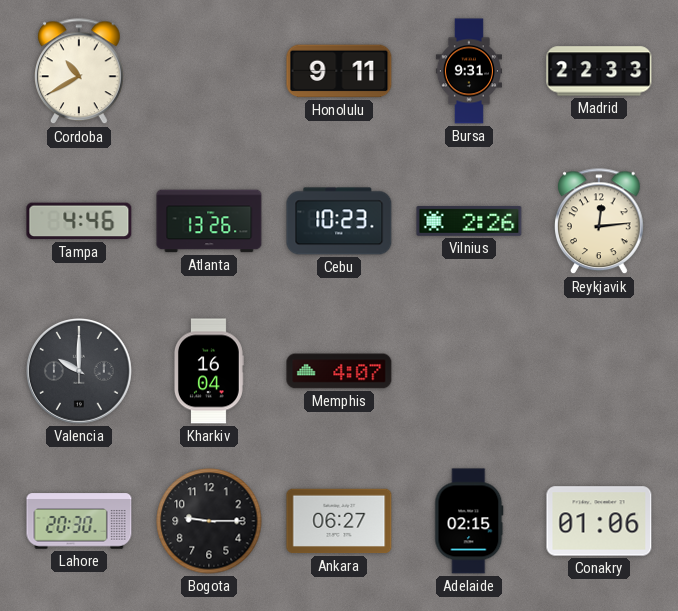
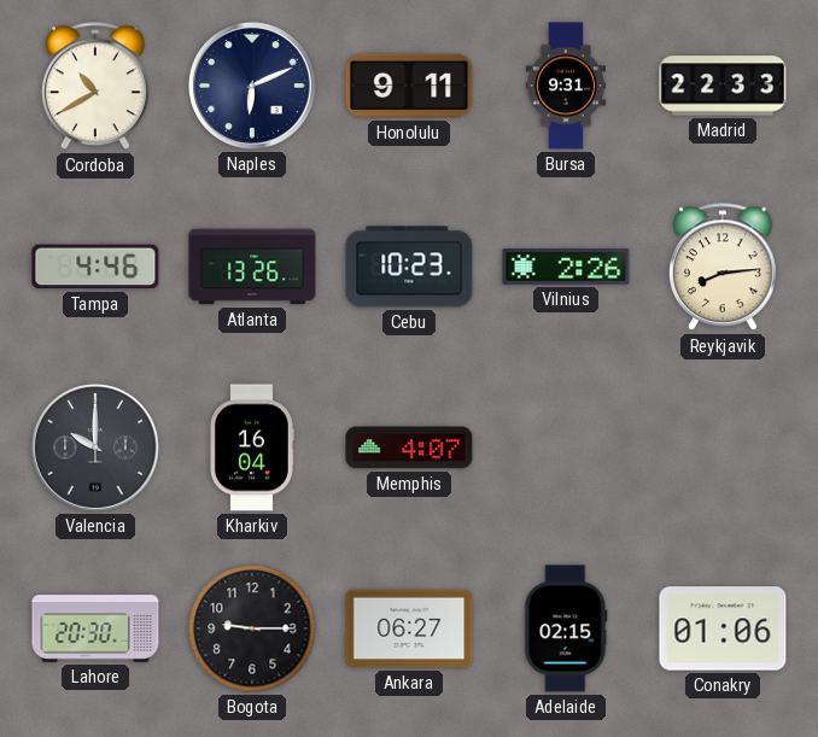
Naples: none -> 6:11
Reykjavik: 12:14 -> 8:14
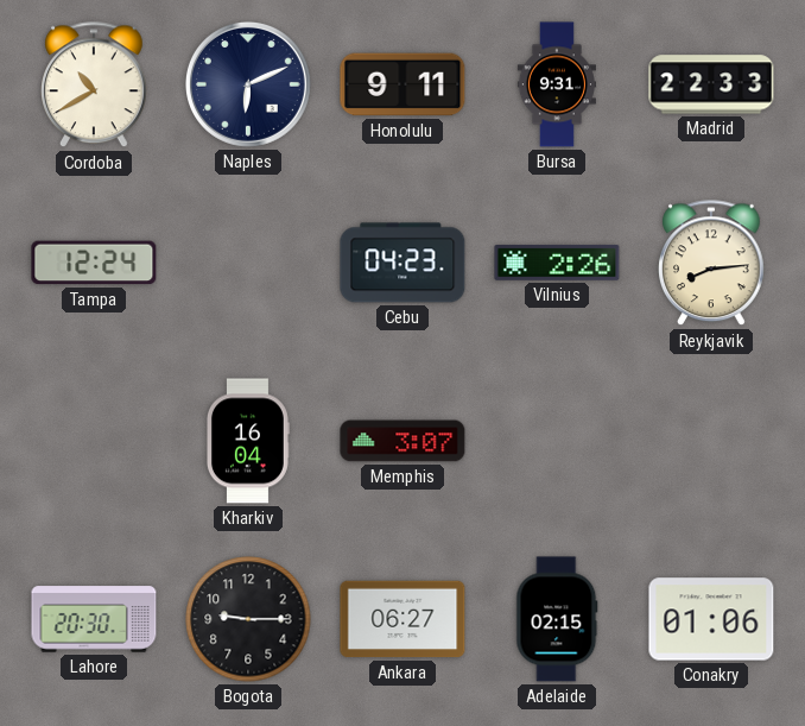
Tampa: 4:46 -> 12:24
Atlanta: 13:26 -> none
Cebu: 10:23 -> 04:23
Valencia: 10:00 -> none
Memphis: 4:07 -> 3:07
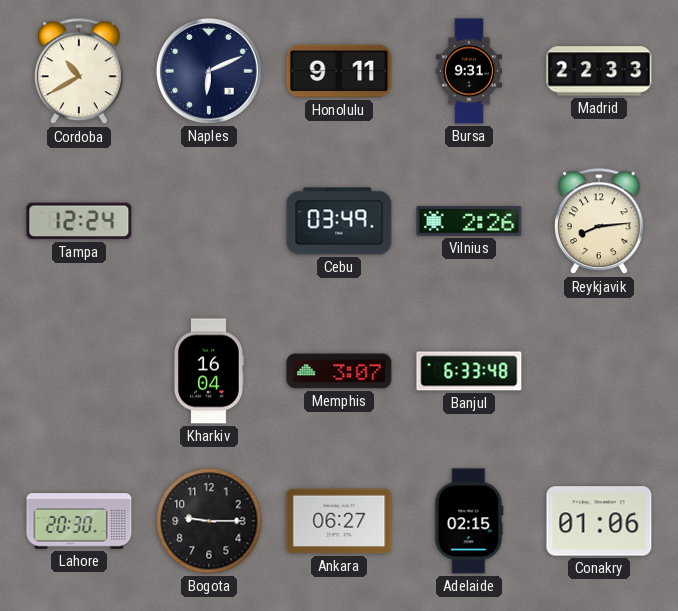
Cebu: 04:23 -> 03:49
Banjul: none -> 6:33
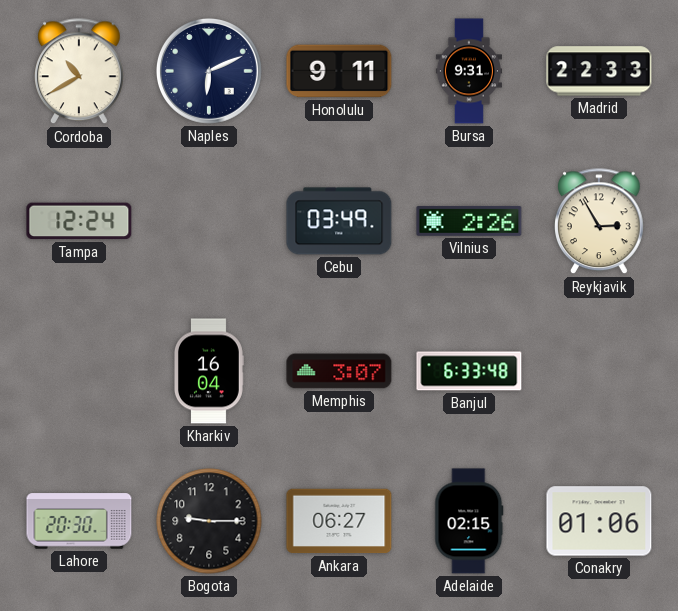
Reykjavik: 8:14 -> 2:55
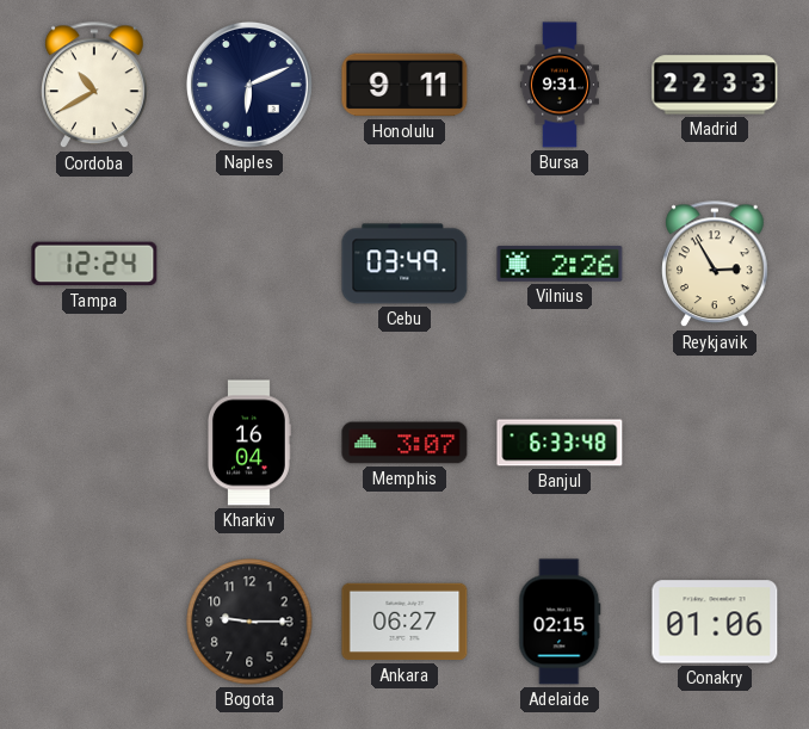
Lahore: 20:30 -> none
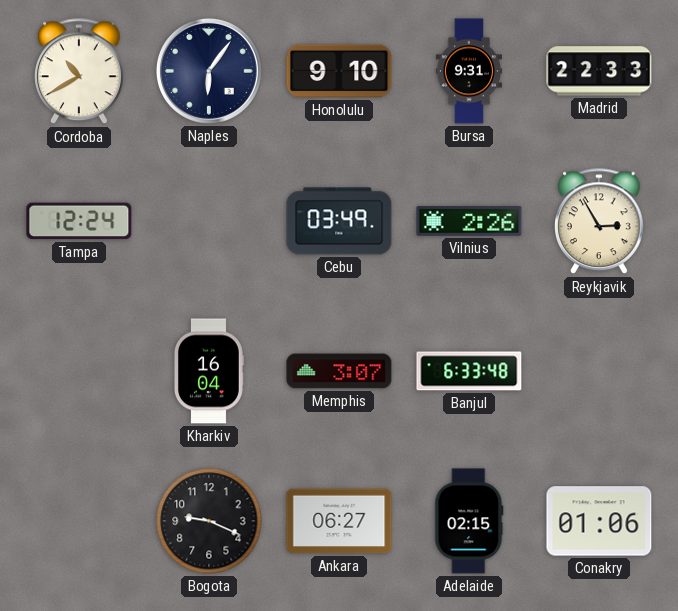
Naples: 6:11 -> 6:06
Honolulu: 9:11 -> 9:10
Bogota: 9:15 -> 9:19
